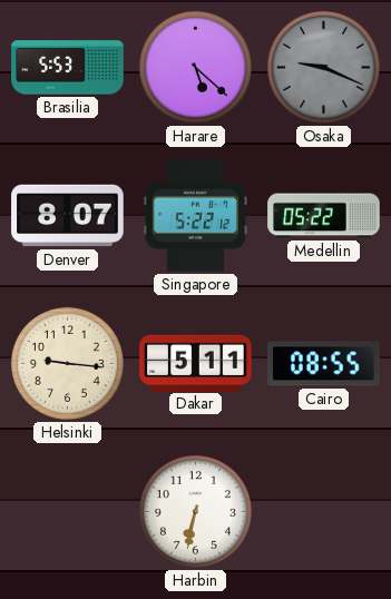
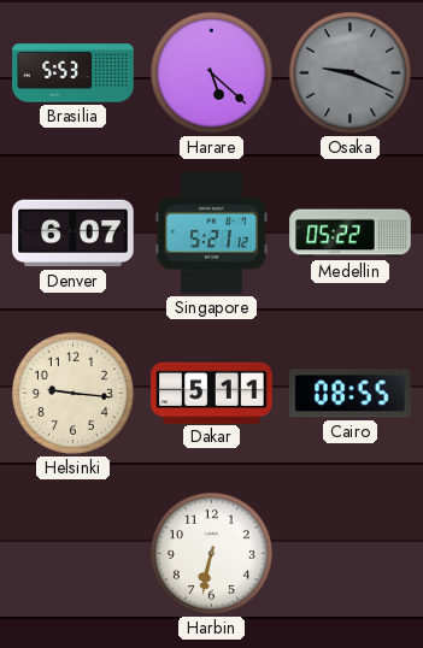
Denver: 8:07 -> 6:07
Singapore: 5:22 -> 5:21
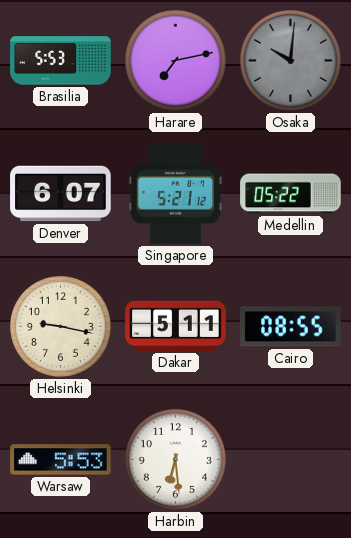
Harare: 5:22 -> 7:13
Osaka: 9:19 -> 10:01
Helsinki: 9:16 -> 9:17
Warsaw: none -> 5:53
Harbin: 6:32 -> 6:29
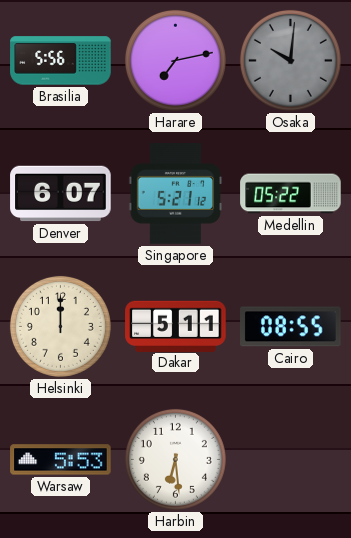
Brasilia: 5:53 -> 5:56
Helsinki: 9:17 -> 12:00
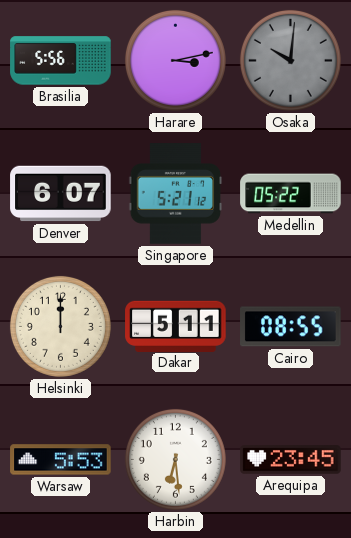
Harare: 7:13 -> 3:13
Arequipa: none -> 23:45
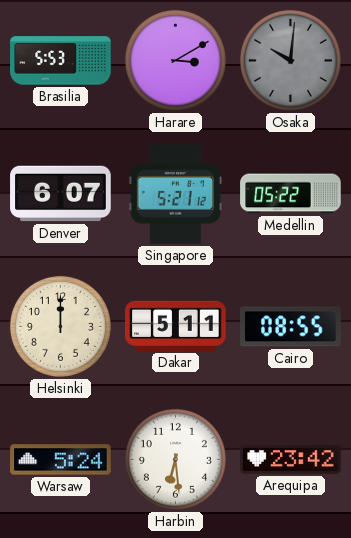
Brasilia: 5:56 -> 5:53
Harare: 3:13 -> 3:10
Warsaw: 5:53 -> 5:24
Arequipa: 23:45 -> 23:42
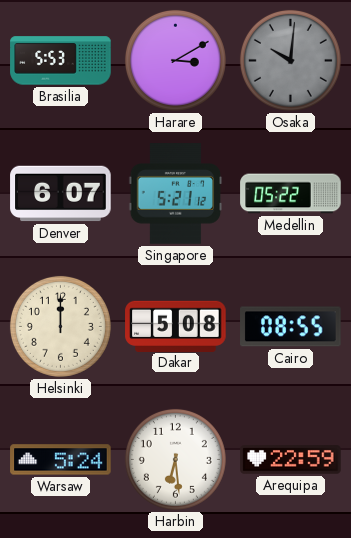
Dakar: 5:11 -> 5:08
Arequipa: 23:42 -> 22:59
